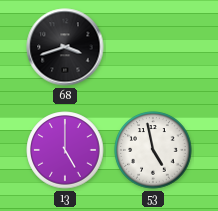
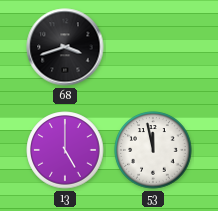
53: 4:58 -> 11:58
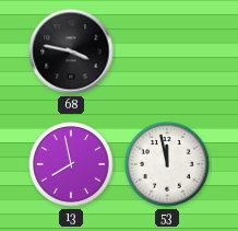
68: 3:42 -> 3:47
13: 5:00 -> 7:58
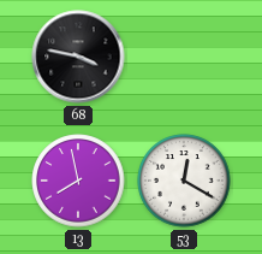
53: 11:58 -> 12:20
